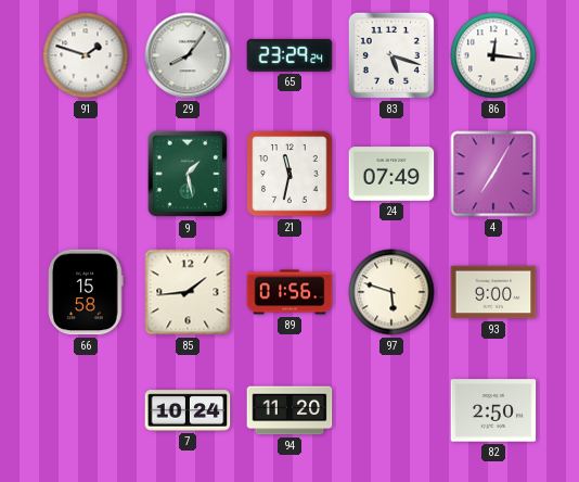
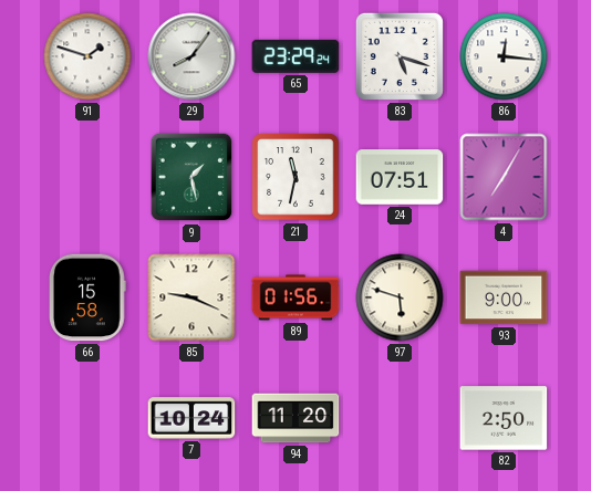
24: 07:49 -> 07:51
85: 1:44 -> 9:19
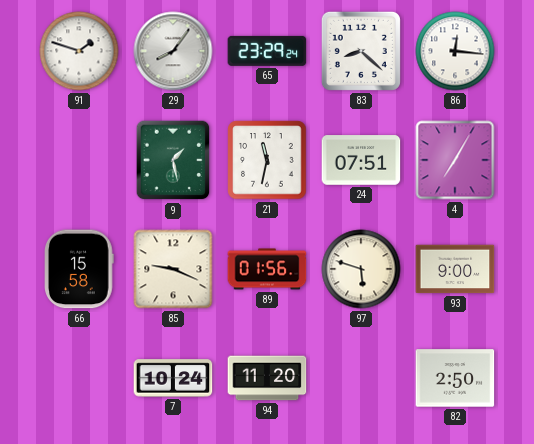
83: 5:18 -> 8:22
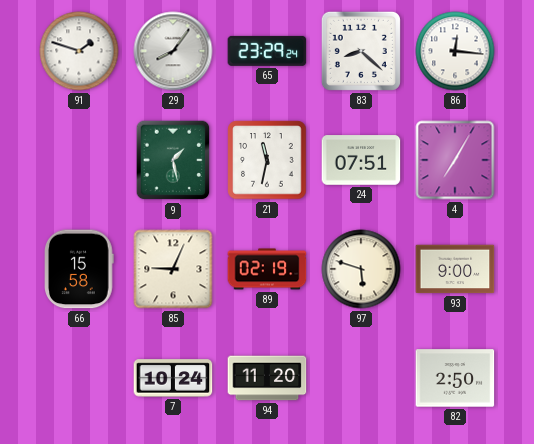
85: 9:19 -> 9:04
89: 01:56 -> 02:19
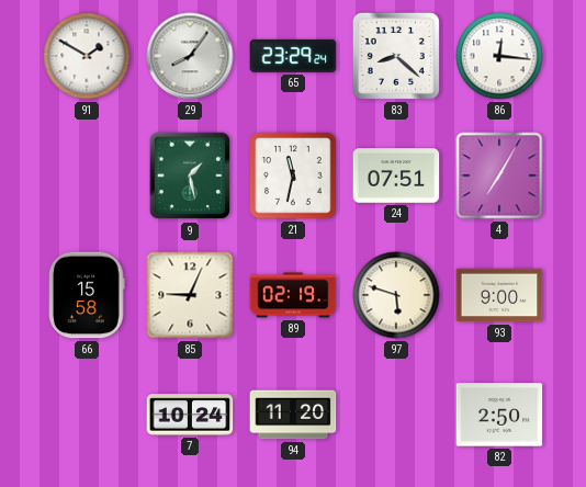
91: 1:48 -> 1:50
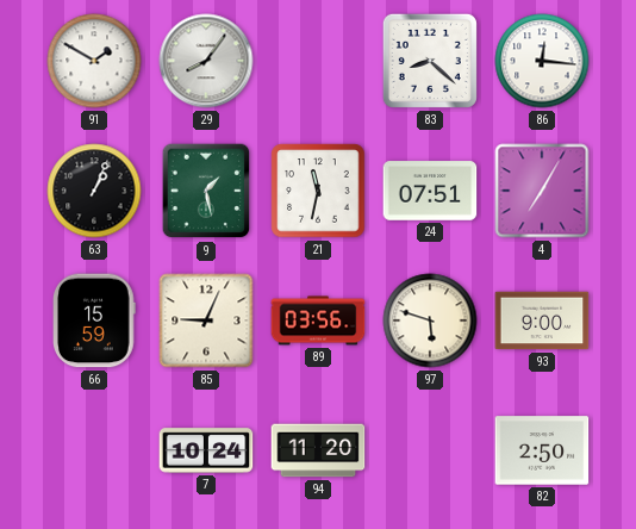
65: 23:29 -> none
63: none -> 1:04
66: 15:58 -> 15:59
89: 02:19 -> 03:56
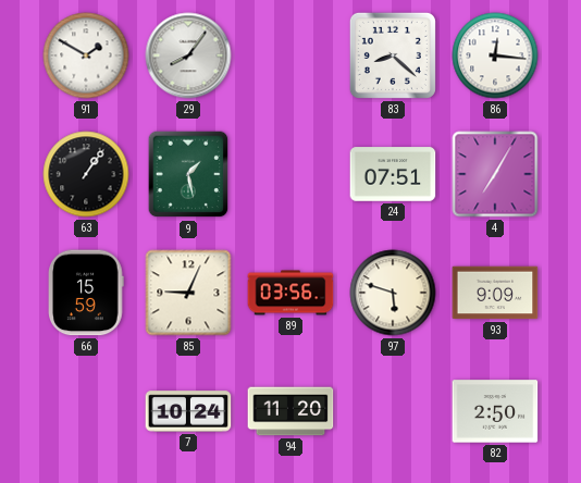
63: 1:04 -> 1:06
21: 11:32 -> none
93: 9:00 -> 9:09
